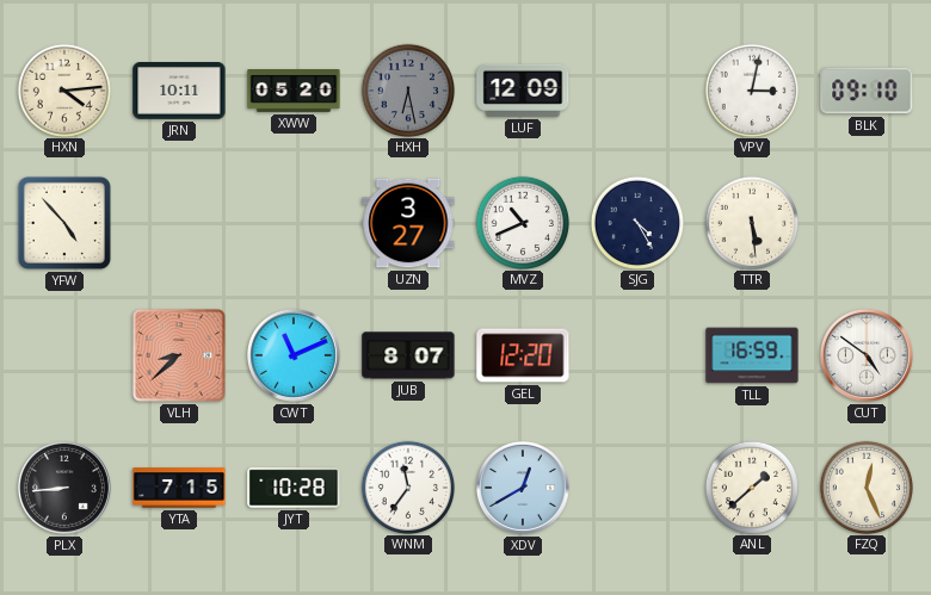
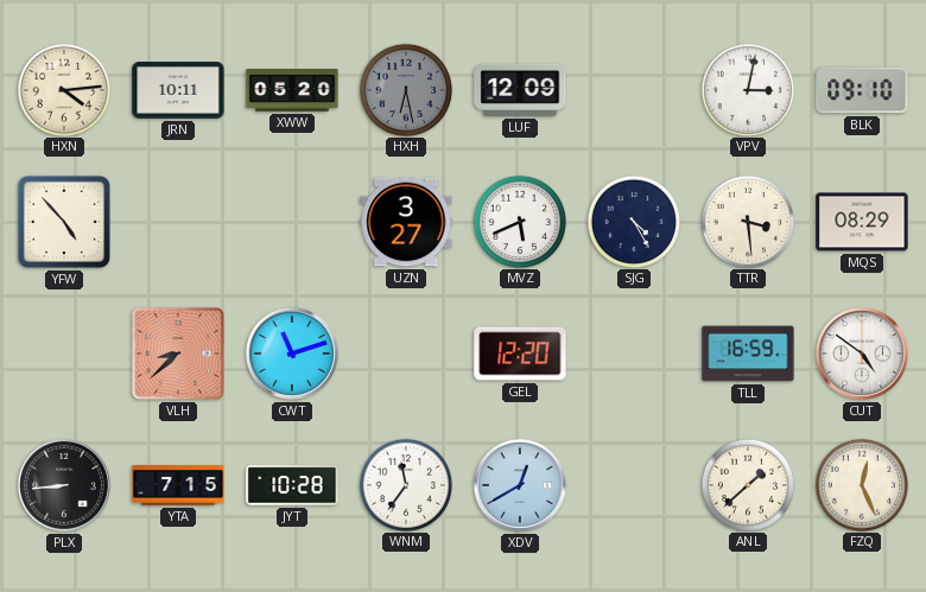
MVZ: 10:41 -> 5:41
TTR: 5:29 -> 3:29
MQS: none -> 08:29
CWT: 11:11 -> 11:12
JUB: 8:07 -> none
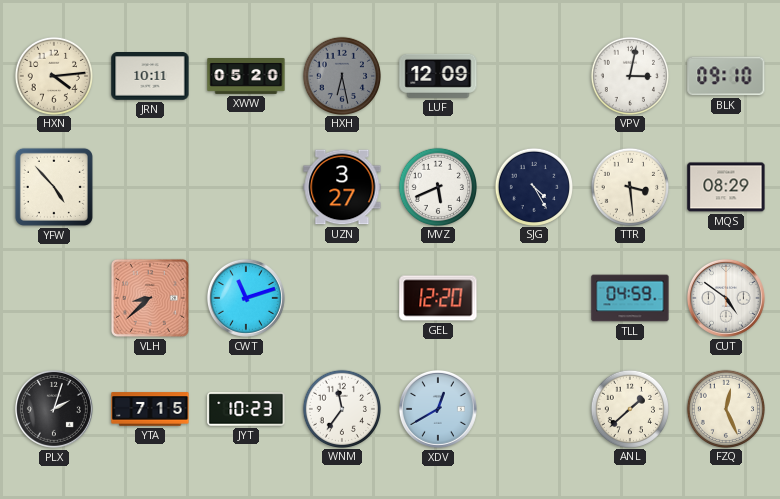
TLL: 16:59 -> 04:59
PLX: 8:44 -> 2:03
JYT: 10:28 -> 10:23
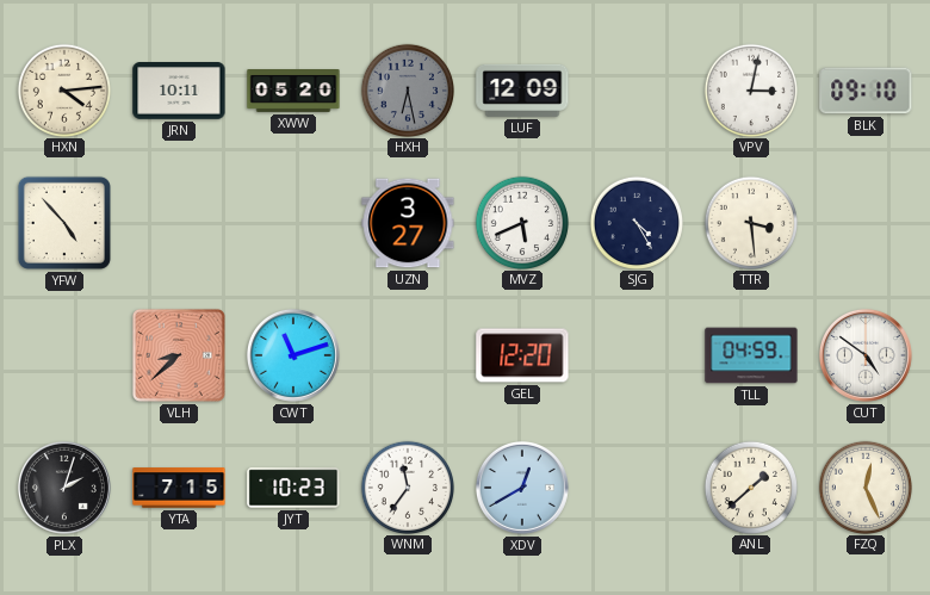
MQS: 08:29 -> none
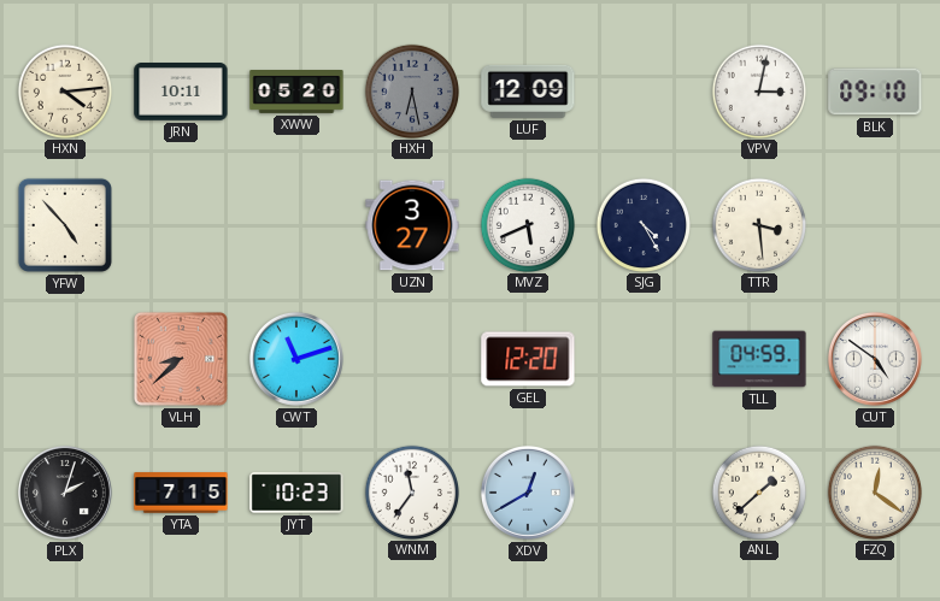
FZQ: 12:26 -> 12:21
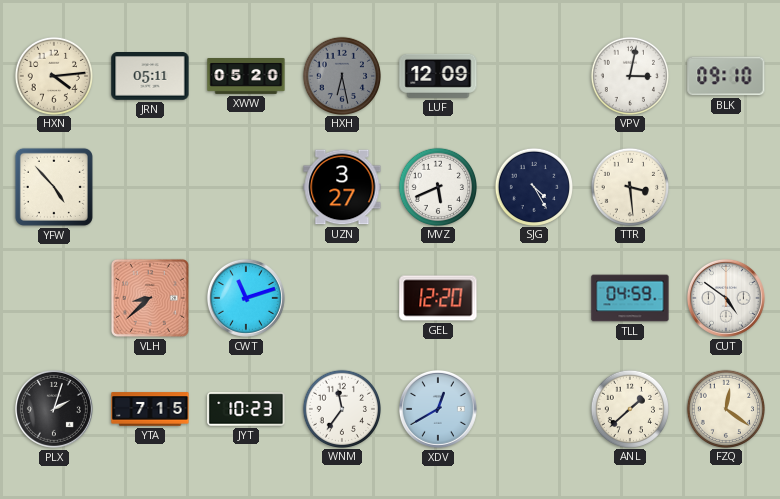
JRN: 10:11 -> 05:11
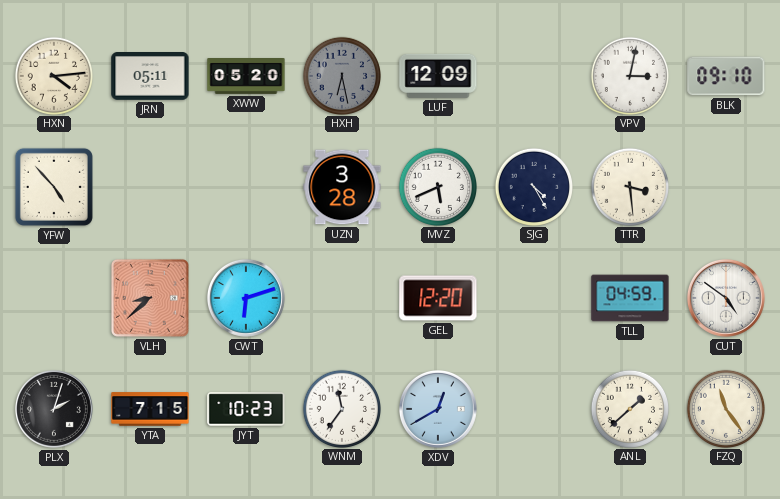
UZN: 3:27 -> 3:28
CWT: 11:12 -> 6:12
FZQ: 12:21 -> 11:24
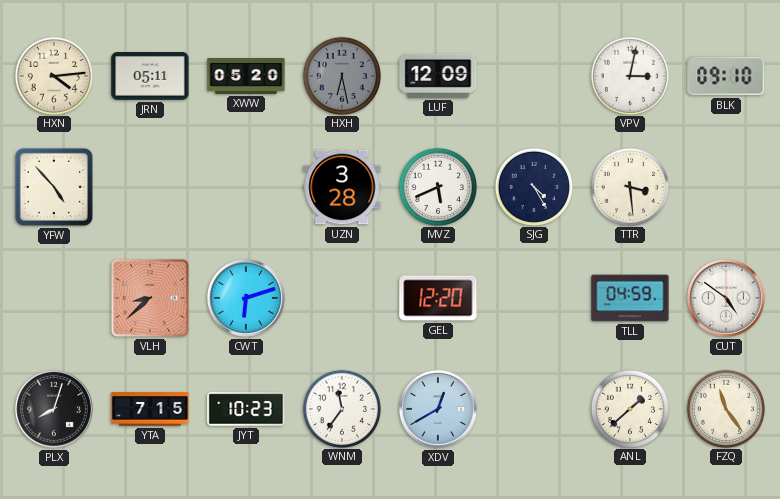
PLX: 2:03 -> 8:03
